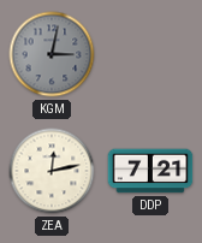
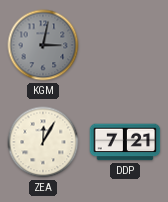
ZEA: 12:13 -> 12:05
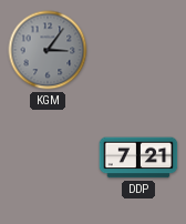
KGM: 3:02 -> 3:06
ZEA: 12:05 -> none
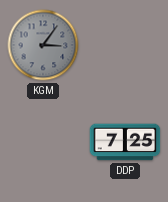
DDP: 7:21 -> 7:25
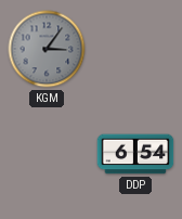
DDP: 7:25 -> 6:54
